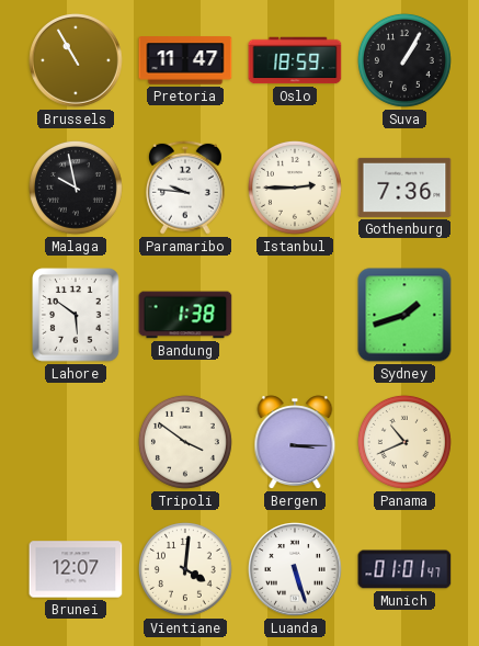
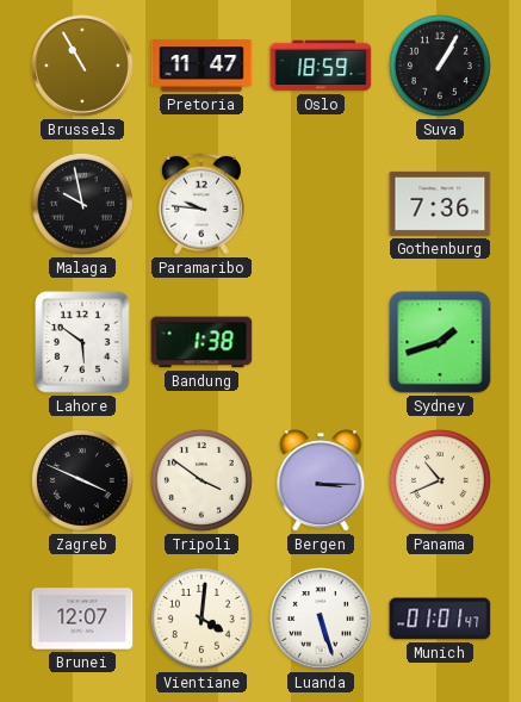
Istanbul: 2:45 -> none
Zagreb: none -> 3:49
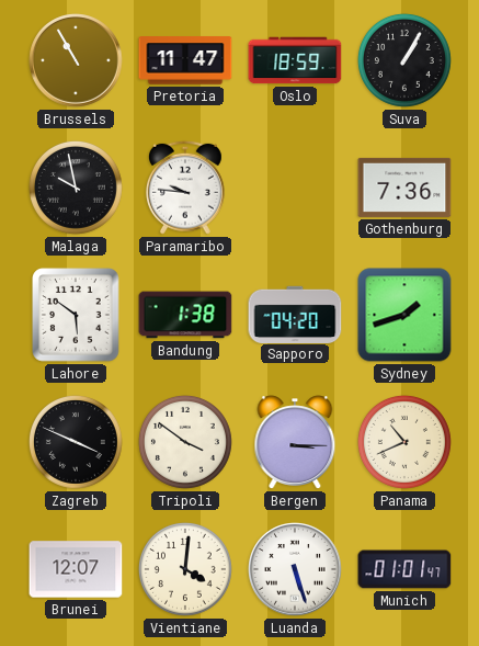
Sapporo: none -> 04:20
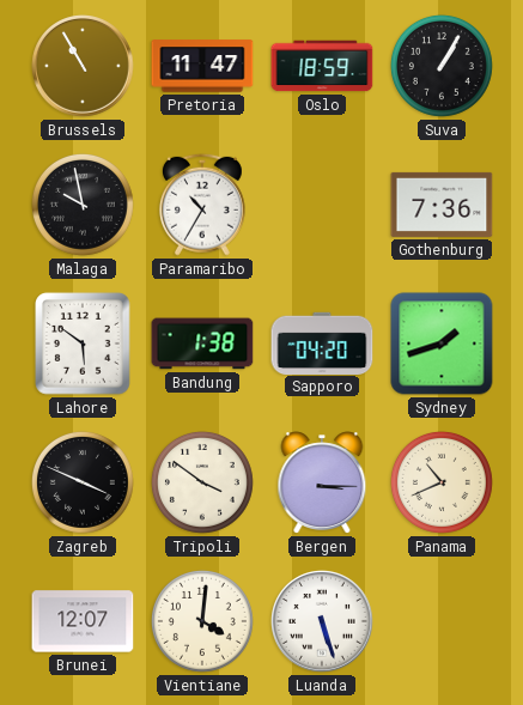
Paramaribo: 9:46 -> 10:35
Munich: 01:01 -> none
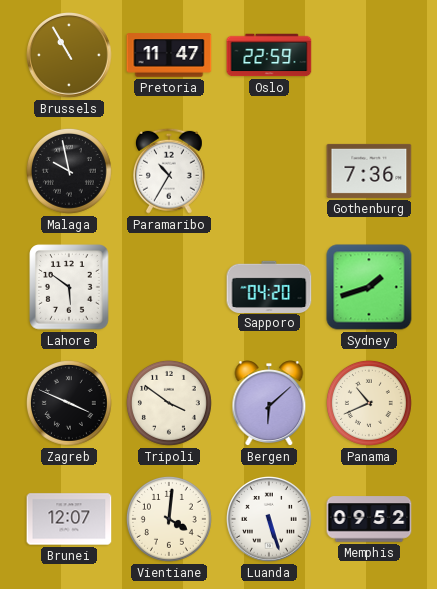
Oslo: 18:59 -> 22:59
Suva: 1:05 -> none
Bandung: 1:38 -> none
Bergen: 3:15 -> 6:08
Memphis: none -> 09:52
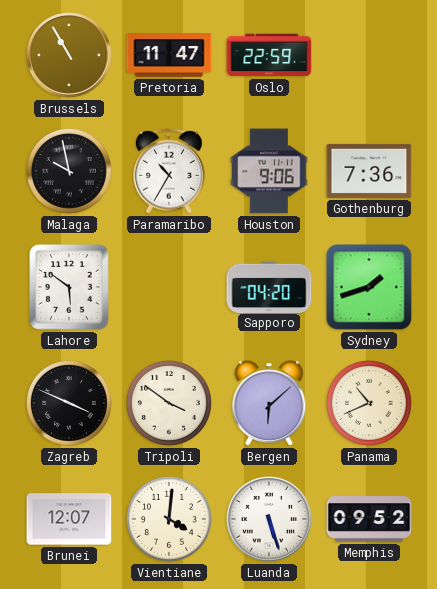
Houston: none -> 9:06
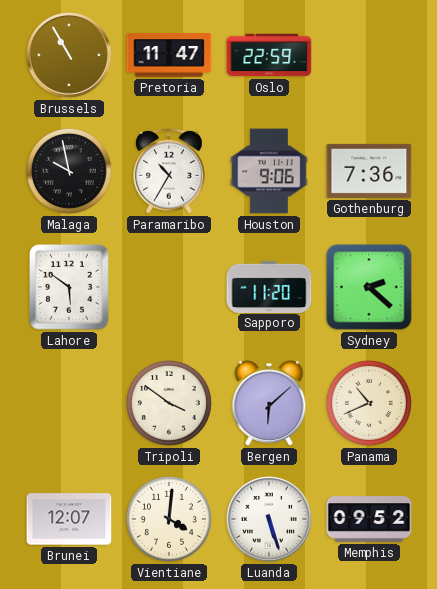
Sapporo: 04:20 -> 11:20
Sydney: 1:42 -> 2:22
Zagreb: 3:49 -> none
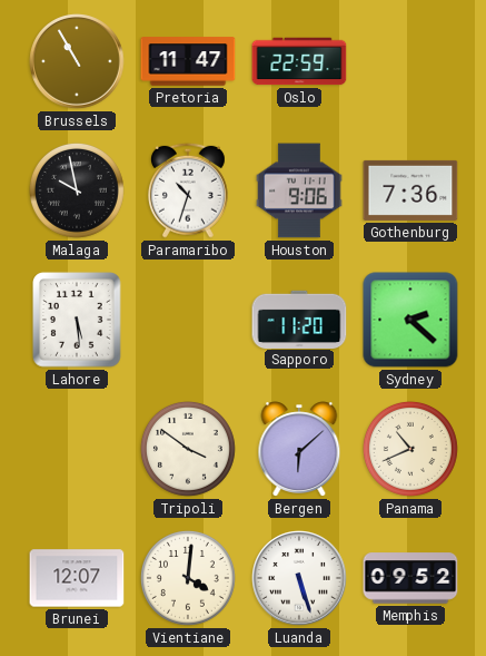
Paramaribo: 10:35 -> 10:33
Lahore: 5:51 -> 5:29
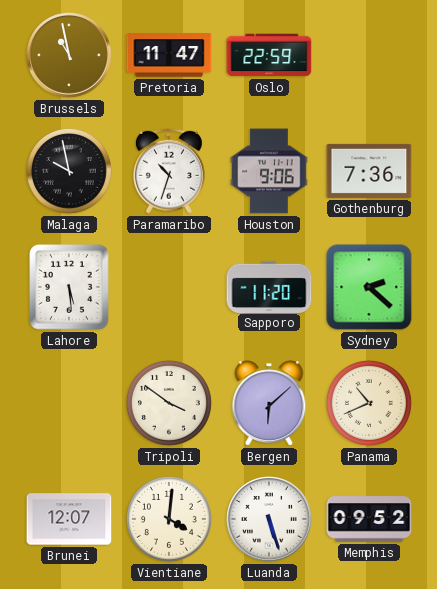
Brussels: 10:55 -> 10:58
